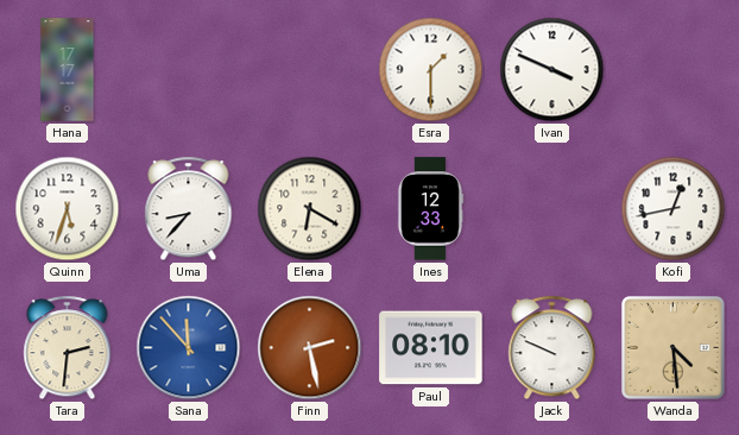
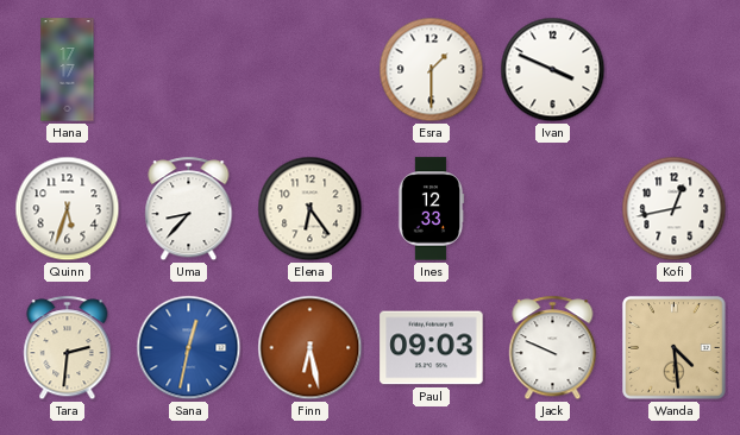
Elena: 6:20 -> 6:24
Sana: 11:53 -> 12:32
Finn: 2:28 -> 6:28
Paul: 08:10 -> 09:03
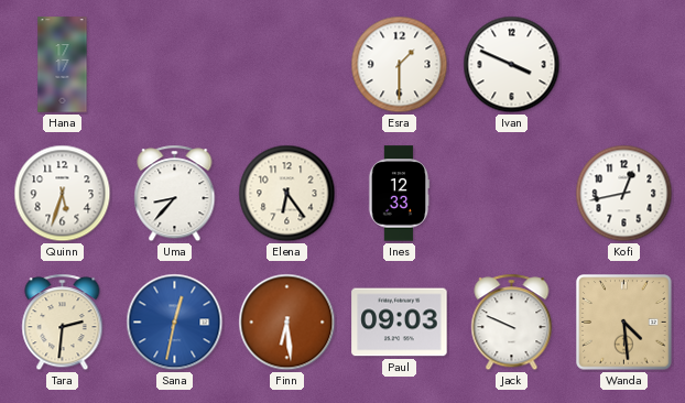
Finn: 6:28 -> 6:29
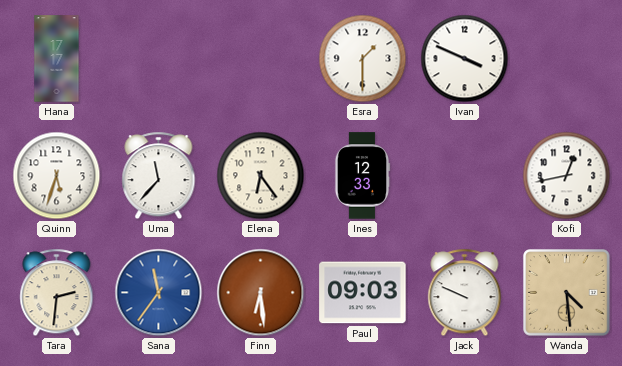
Uma: 8:37 -> 11:37
Sana: 12:32 -> 11:36
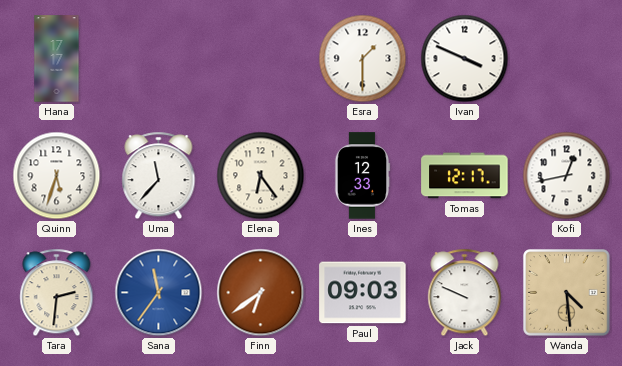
Tomas: none -> 12:17
Finn: 6:29 -> 6:39
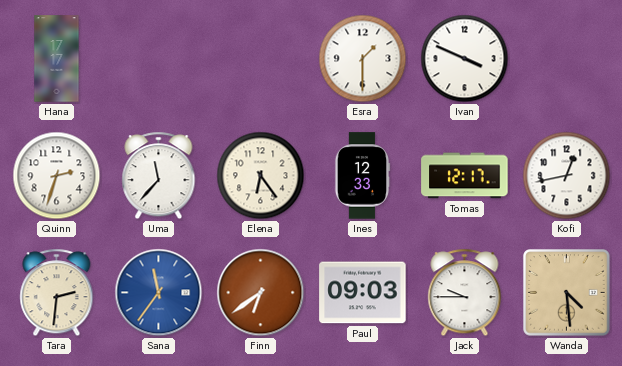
Quinn: 5:33 -> 2:33
Jack: 9:49 -> 9:45
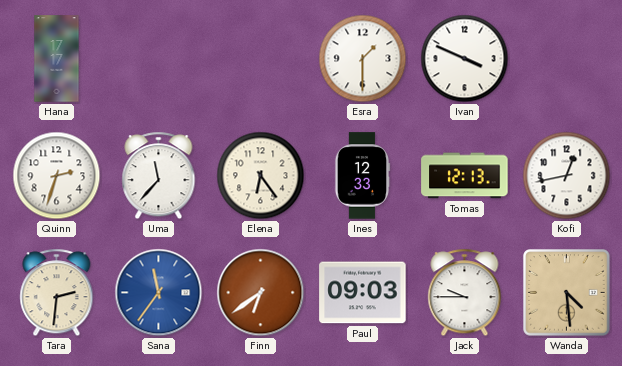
Tomas: 12:17 -> 12:13
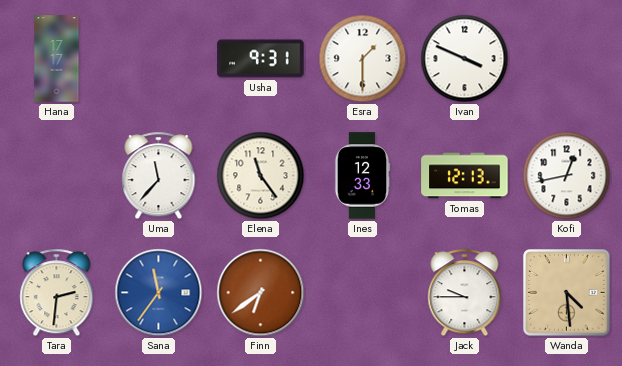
Usha: none -> 9:31
Quinn: 2:33 -> none
Elena: 6:24 -> 11:24
Paul: 09:03 -> none
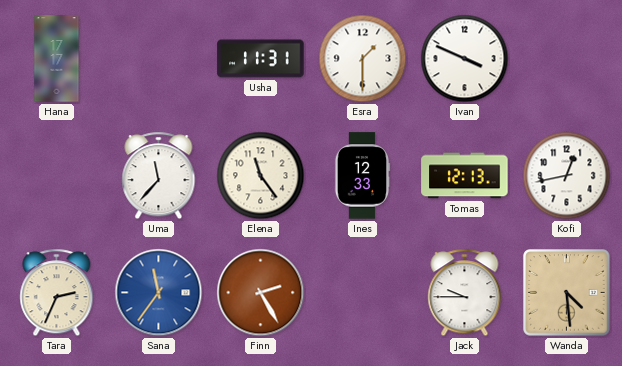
Usha: 9:31 -> 11:31
Tara: 2:31 -> 2:34
Finn: 6:39 -> 2:25
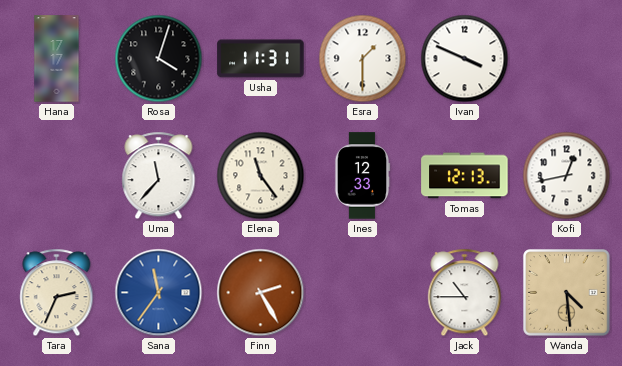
Rosa: none -> 4:03
Jack: 9:45 -> 10:45
